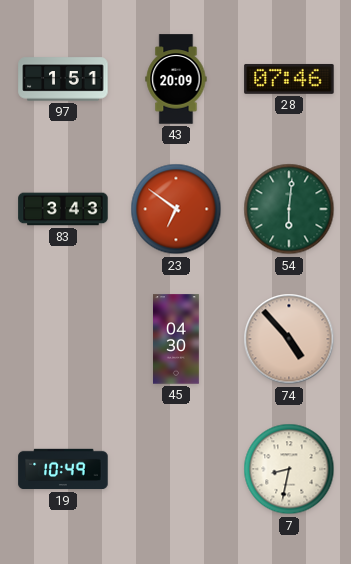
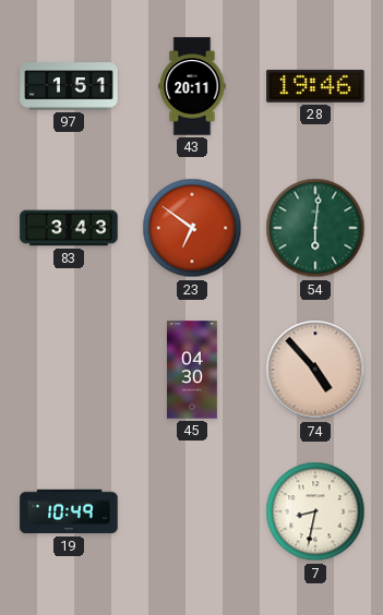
43: 20:09 -> 20:11
28: 07:46 -> 19:46
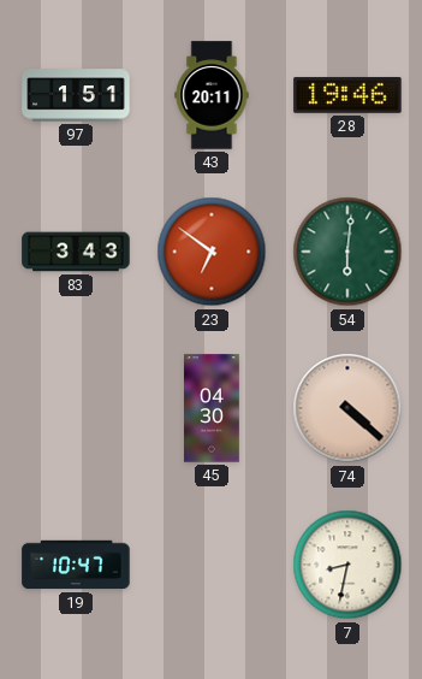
74: 4:53 -> 4:22
19: 10:49 -> 10:47
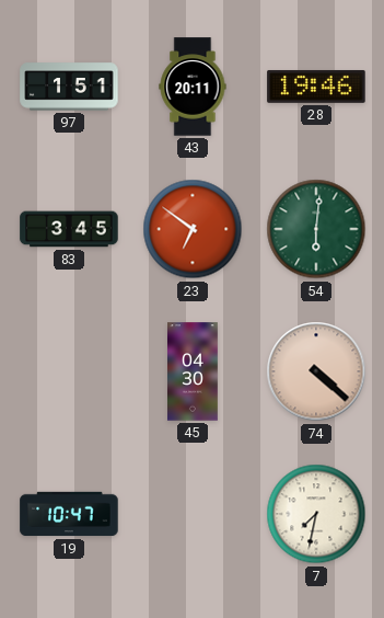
83: 3:43 -> 3:45
7: 8:32 -> 7:32
